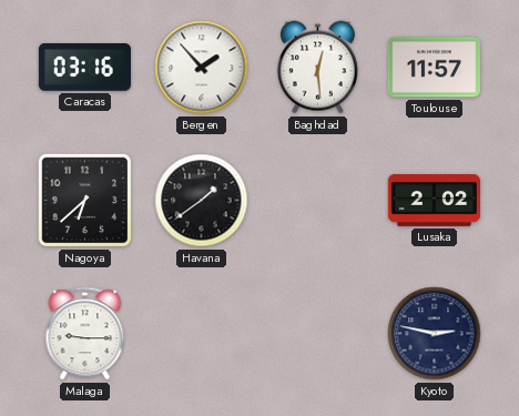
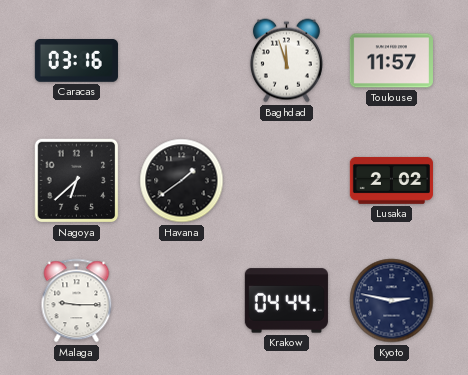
Bergen: 1:53 -> none
Baghdad: 12:29 -> 11:57
Krakow: none -> 04:44
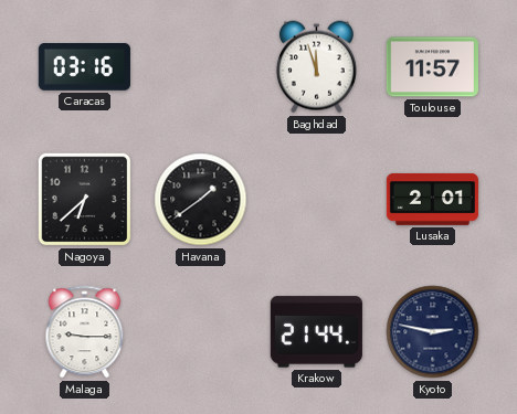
Lusaka: 2:02 -> 2:01
Krakow: 04:44 -> 21:44
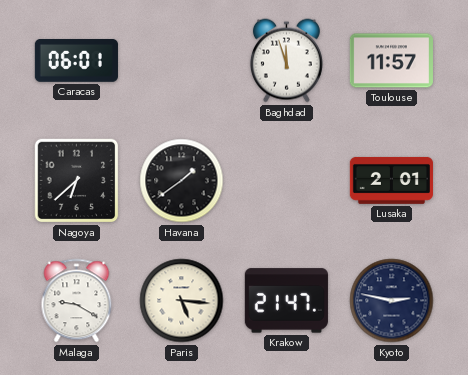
Caracas: 03:16 -> 06:01
Malaga: 9:15 -> 9:20
Paris: none -> 5:16
Krakow: 21:44 -> 21:47
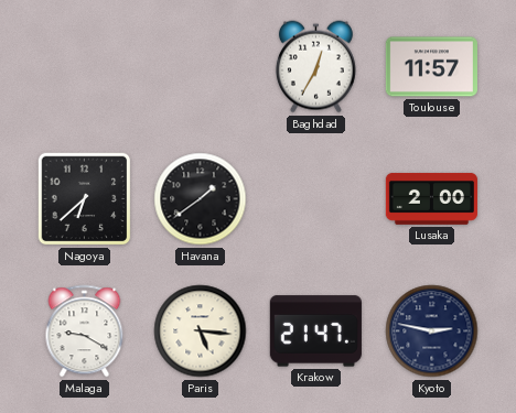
Caracas: 06:01 -> none
Baghdad: 11:57 -> 12:35
Lusaka: 2:01 -> 2:00
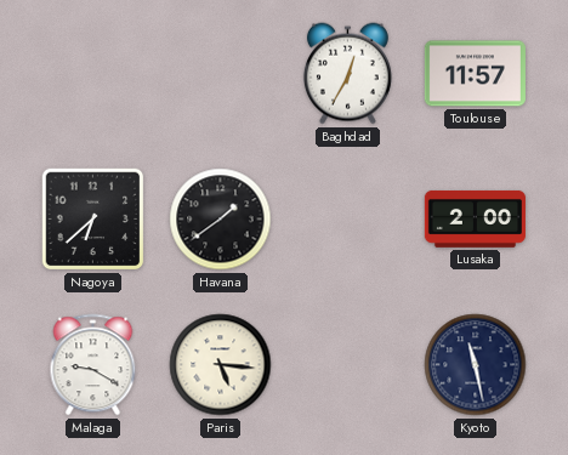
Krakow: 21:47 -> none
Kyoto: 2:47 -> 11:28
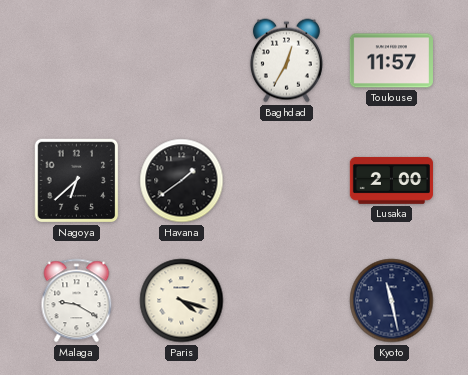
Paris: 5:16 -> 4:18
